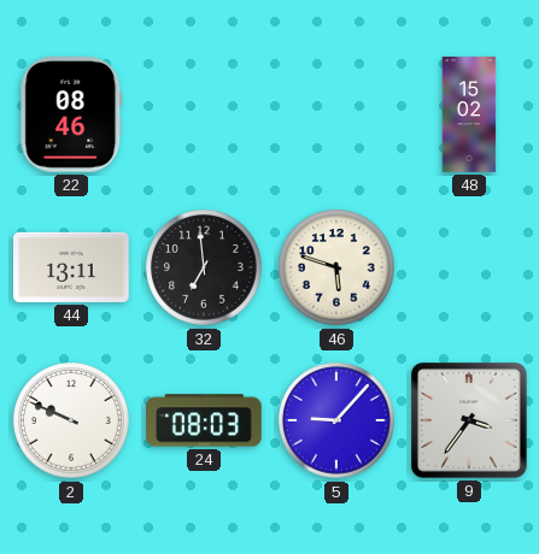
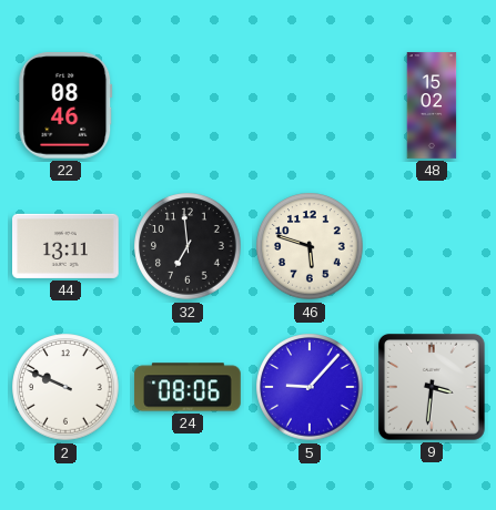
24: 08:03 -> 08:06
9: 3:36 -> 3:31
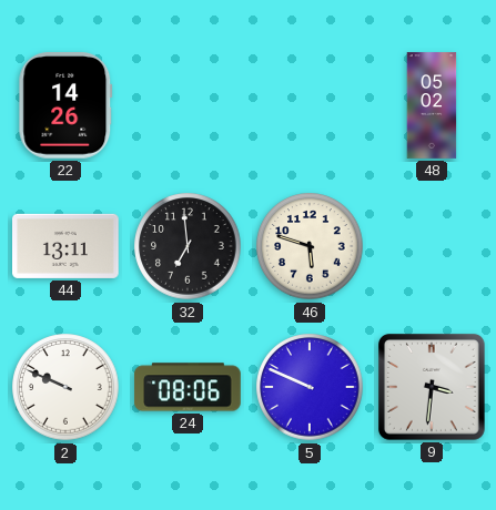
22: 08:46 -> 14:26
48: 15:02 -> 05:02
5: 9:07 -> 9:49
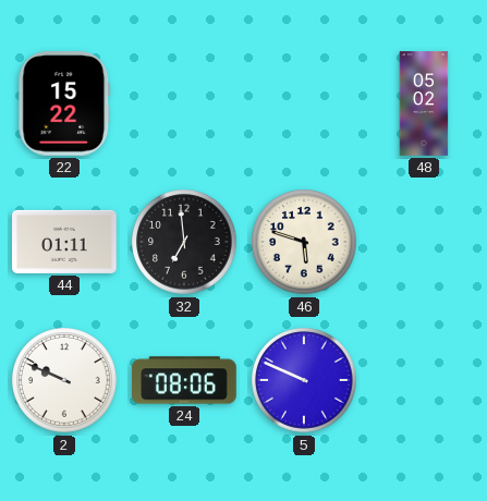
22: 14:26 -> 15:22
44: 13:11 -> 01:11
9: 3:31 -> none
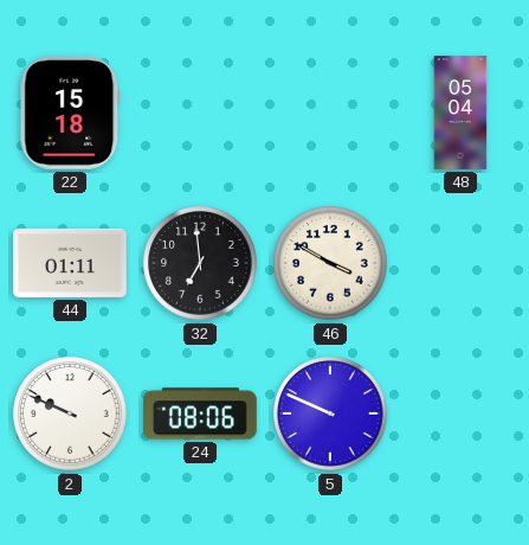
22: 15:22 -> 15:18
48: 05:02 -> 05:04
46: 5:48 -> 3:50
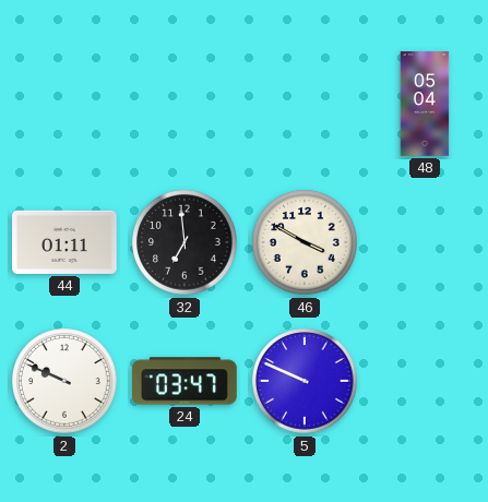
22: 15:18 -> none
24: 08:06 -> 03:47
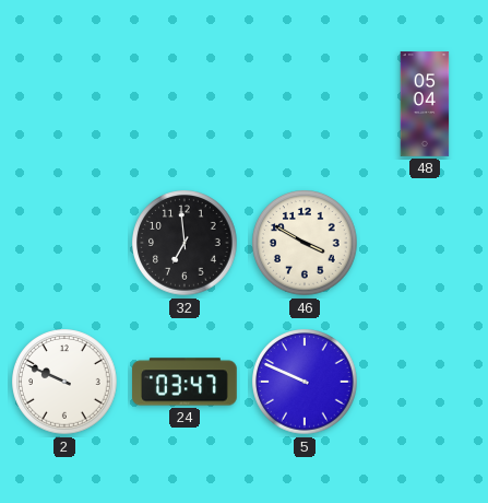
44: 01:11 -> none
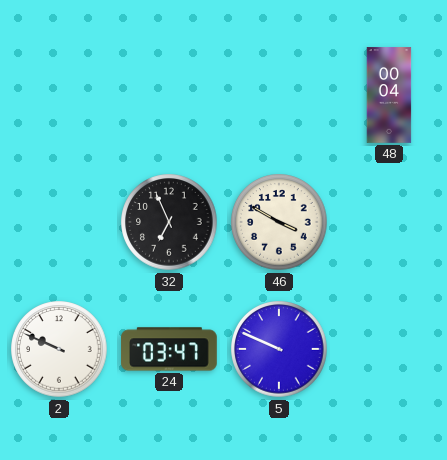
48: 05:04 -> 00:04
32: 6:59 -> 6:56
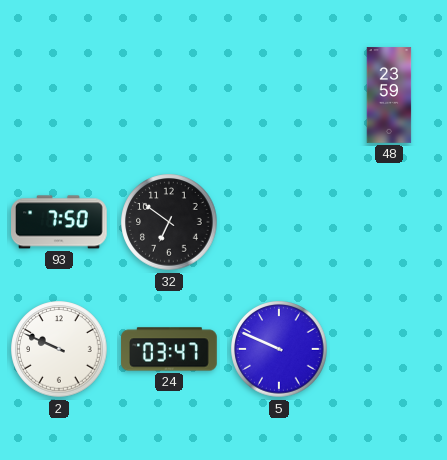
48: 00:04 -> 23:59
93: none -> 7:50
32: 6:56 -> 6:51
46: 3:50 -> none
